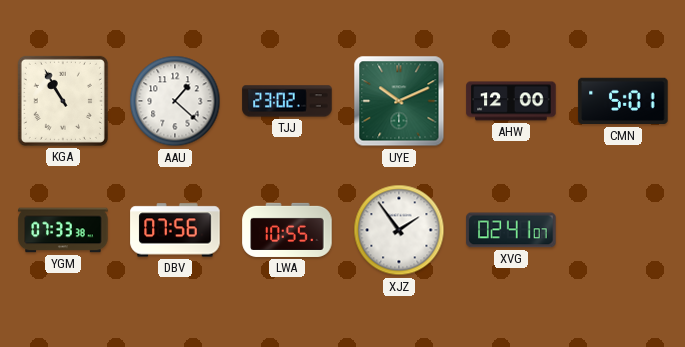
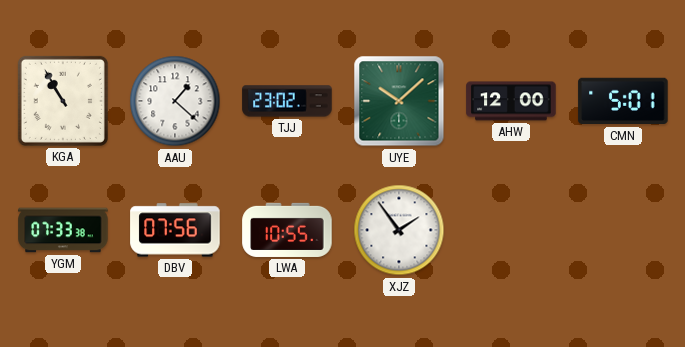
UYE: 10:11 -> 10:08
XVG: 02:41 -> none
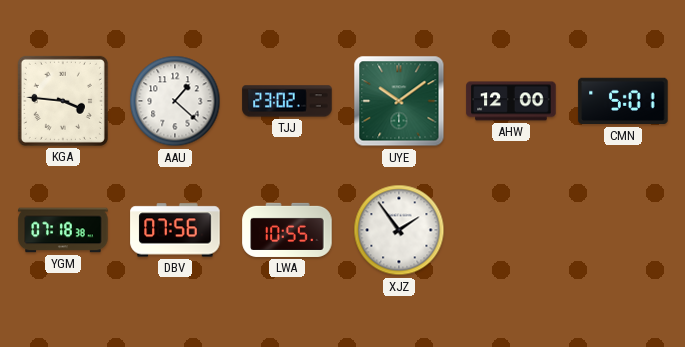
KGA: 10:55 -> 3:46
UYE: 10:08 -> 10:09
YGM: 07:33 -> 07:18
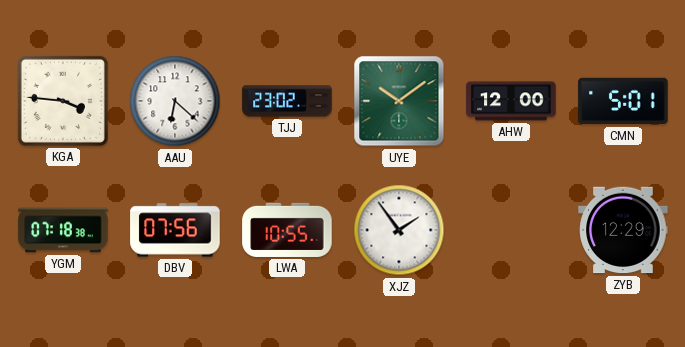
AAU: 1:22 -> 6:22
ZYB: none -> 12:29
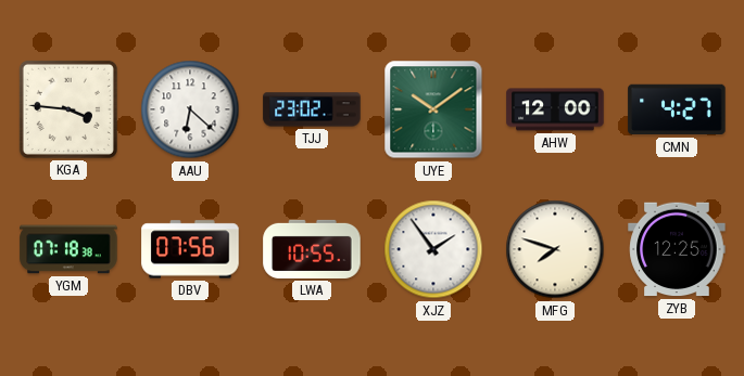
CMN: 5:01 -> 4:27
MFG: none -> 7:48
ZYB: 12:29 -> 12:25
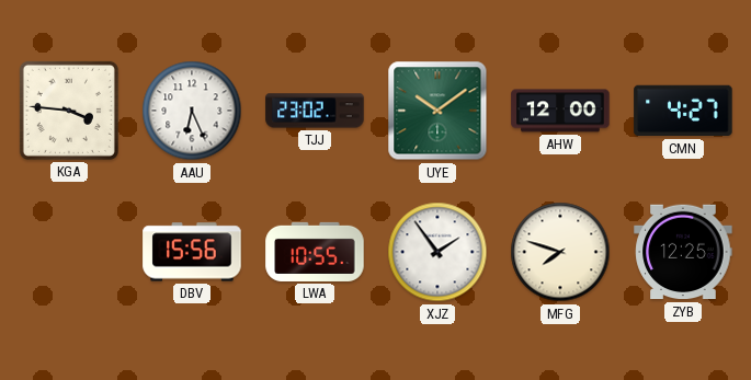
AAU: 6:22 -> 6:26
YGM: 07:18 -> none
DBV: 07:56 -> 15:56
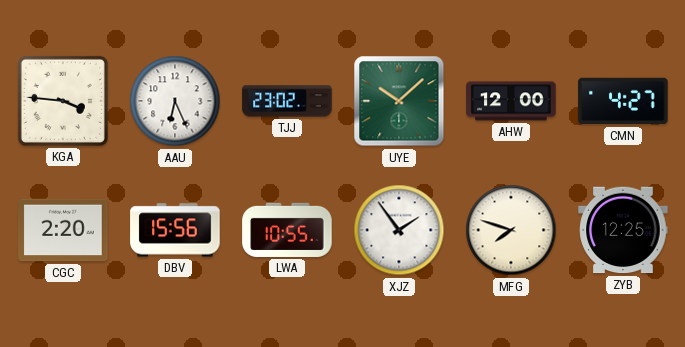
UYE: 10:09 -> 10:08
CGC: none -> 2:20
